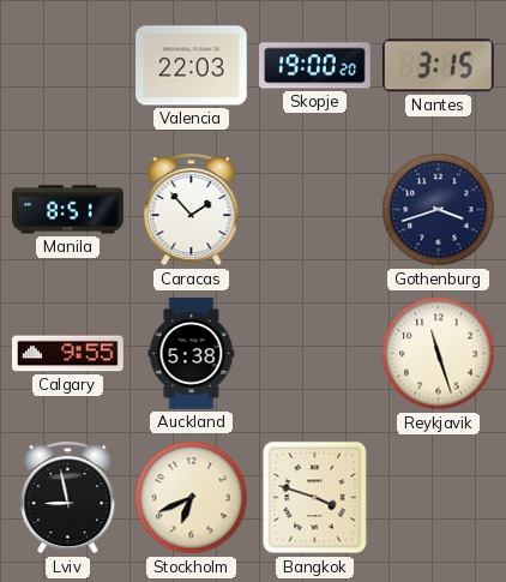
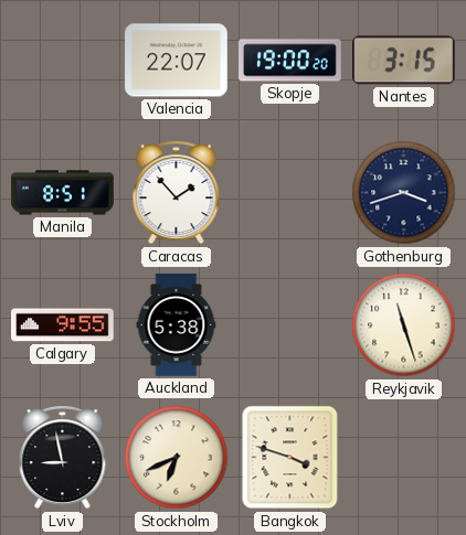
Valencia: 22:03 -> 22:07
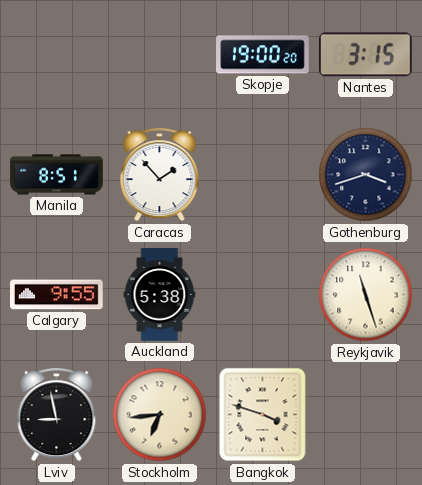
Valencia: 22:07 -> none
Stockholm: 6:41 -> 6:44
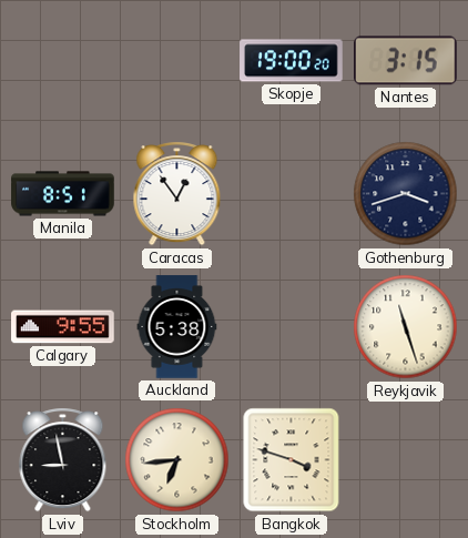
Caracas: 1:53 -> 12:54
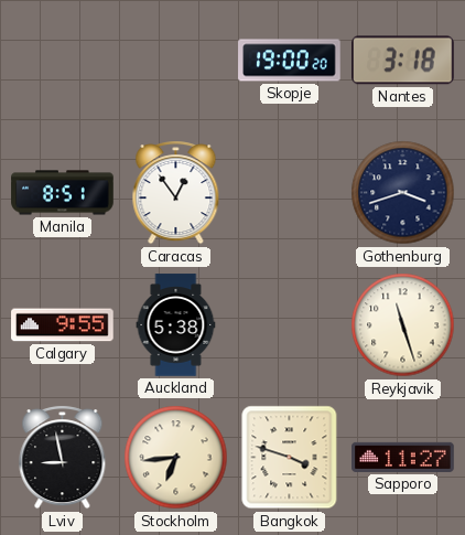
Nantes: 3:15 -> 3:18
Sapporo: none -> 11:27
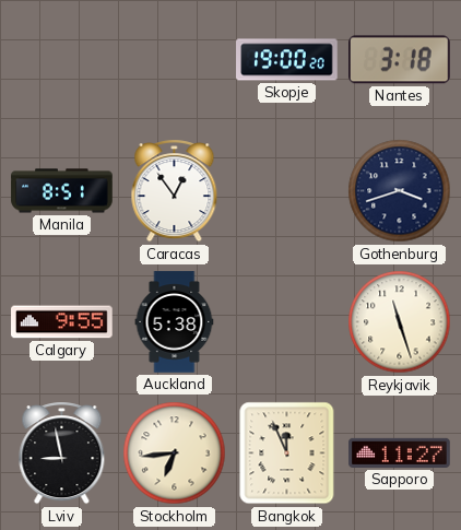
Bangkok: 3:48 -> 11:56
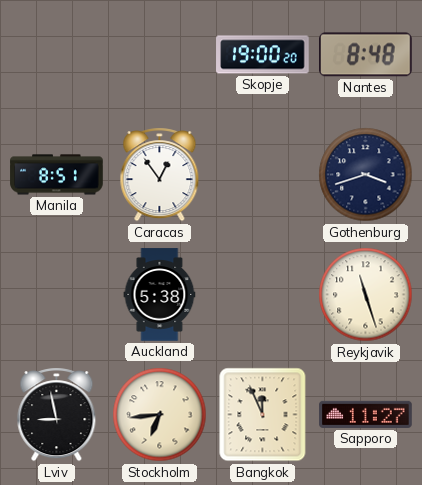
Nantes: 3:18 -> 8:48
Calgary: 9:55 -> none
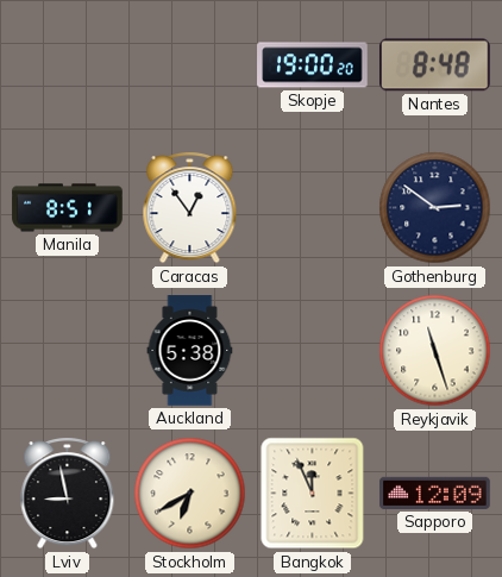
Gothenburg: 3:42 -> 2:51
Stockholm: 6:44 -> 6:40
Sapporo: 11:27 -> 12:09
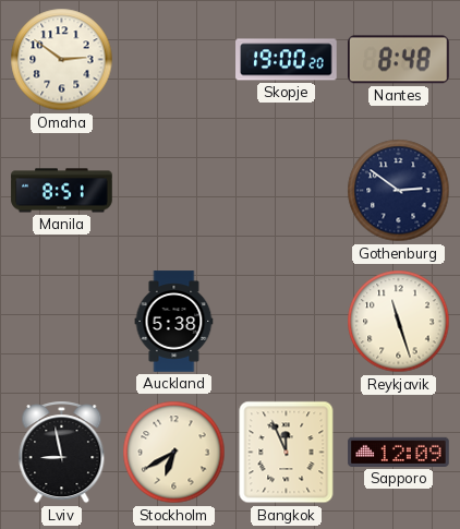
Omaha: none -> 2:51
Caracas: 12:54 -> none
